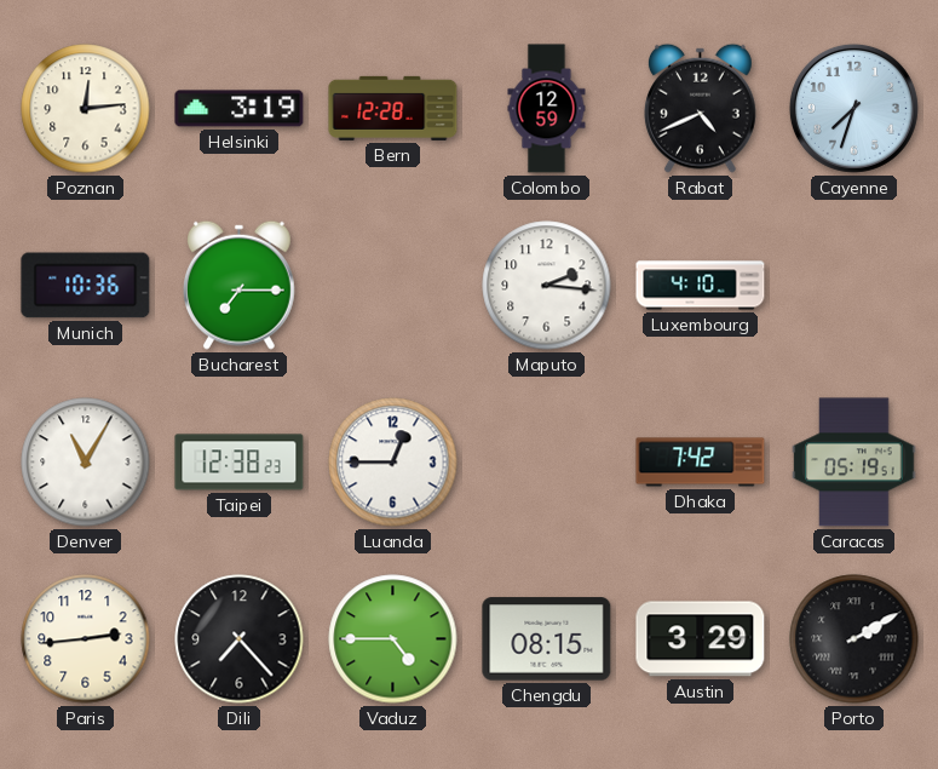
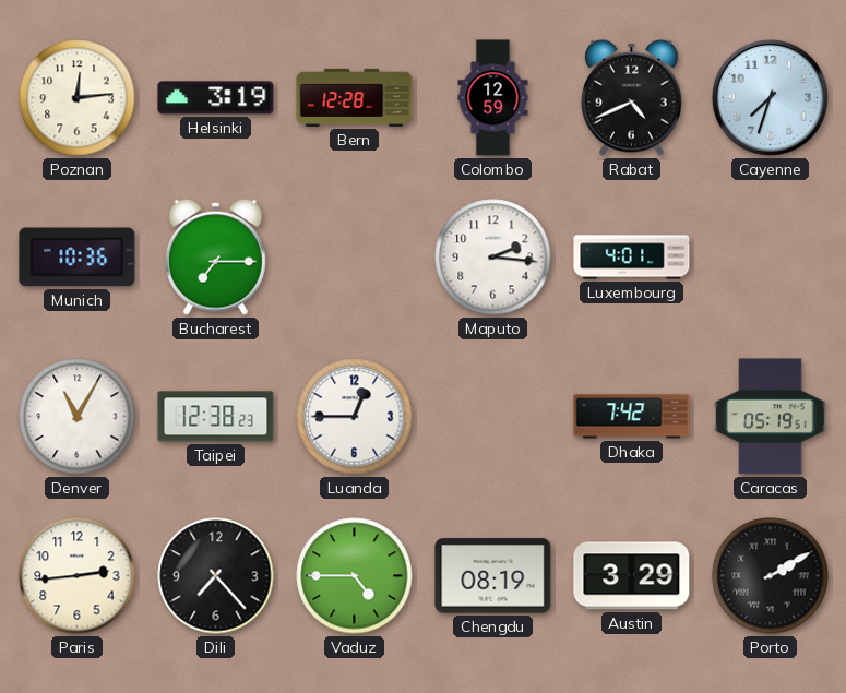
Luxembourg: 4:10 -> 4:01
Chengdu: 08:15 -> 08:19
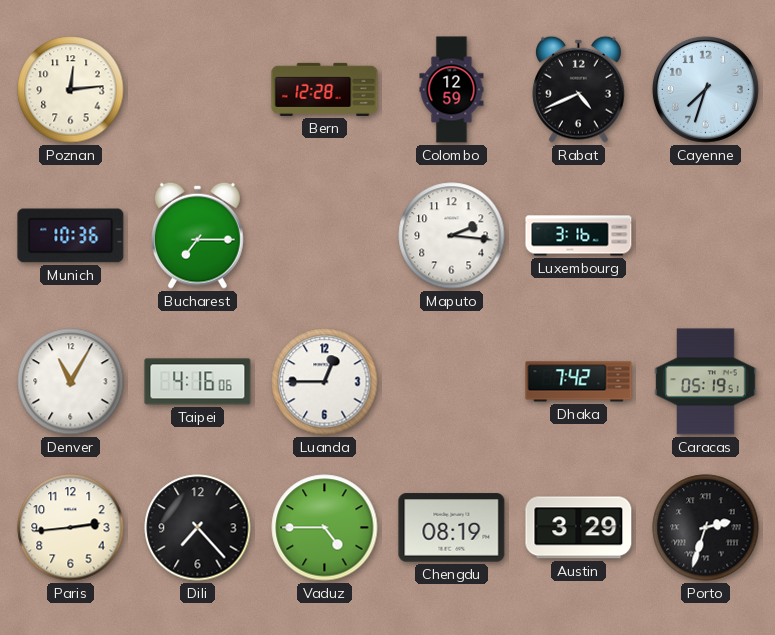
Helsinki: 3:19 -> none
Luxembourg: 4:01 -> 3:16
Taipei: 12:38 -> 4:16
Porto: 2:10 -> 2:33
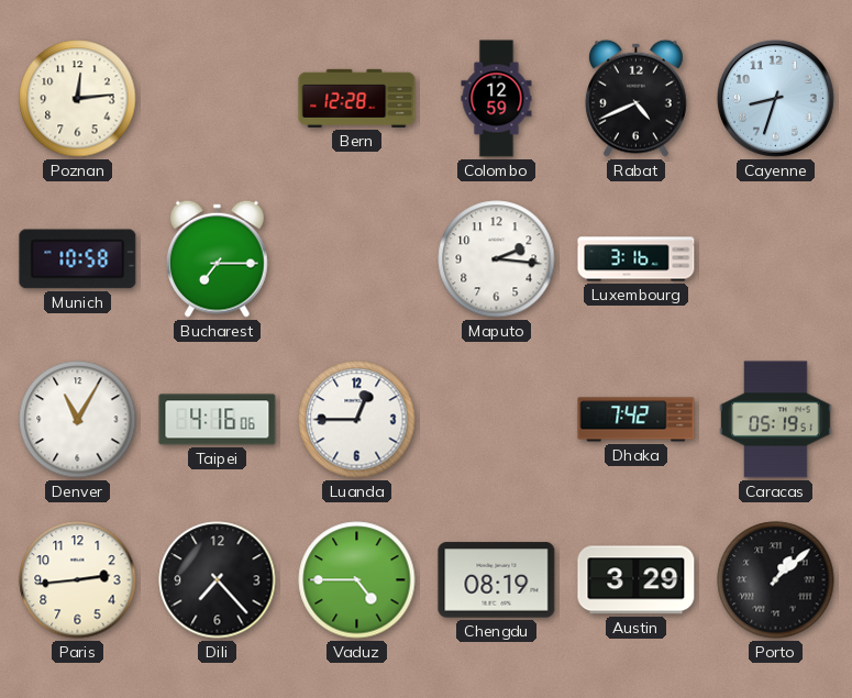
Cayenne: 7:33 -> 8:33
Munich: 10:36 -> 10:58
Porto: 2:33 -> 1:08
